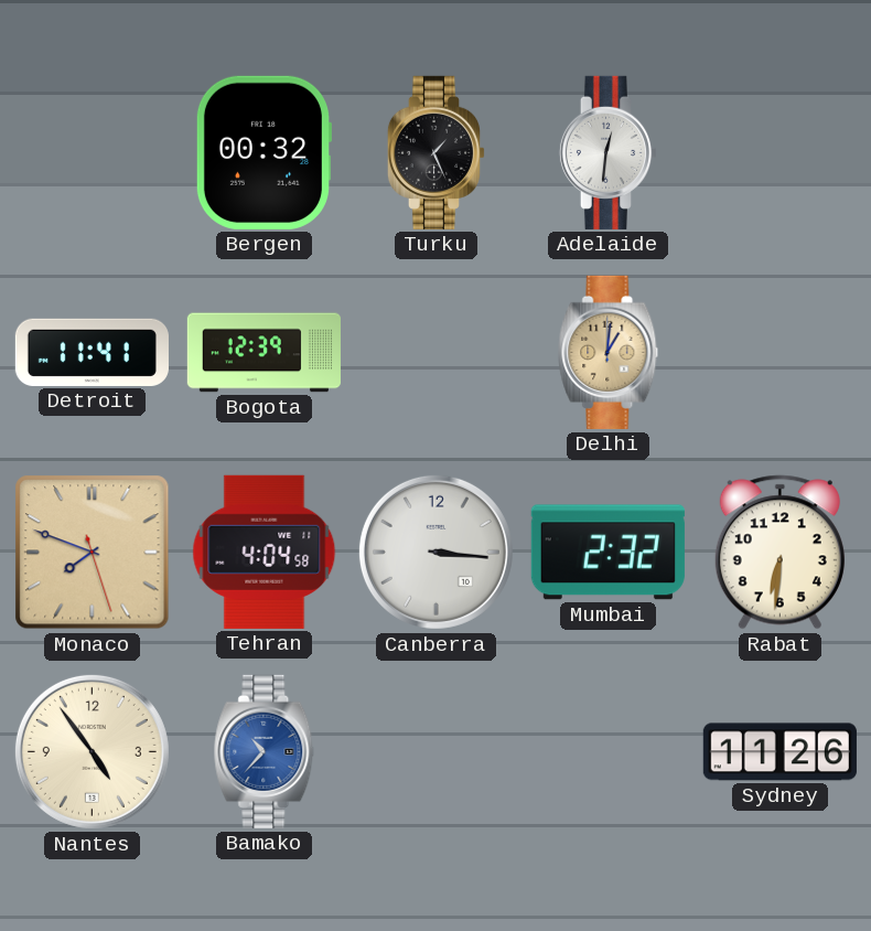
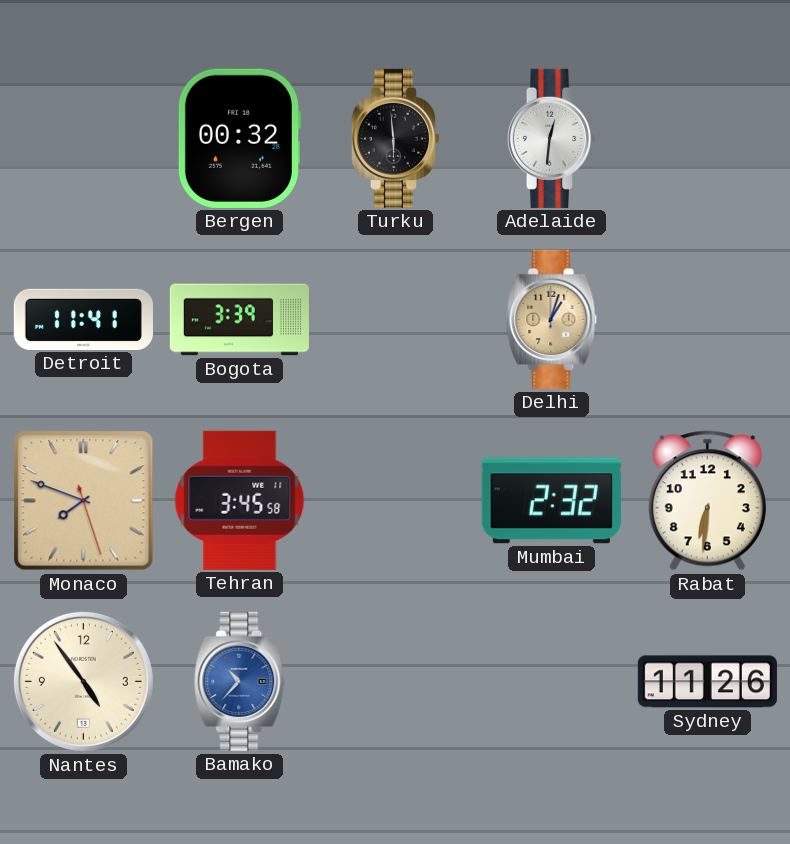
Turku: 1:26 -> 5:59
Bogota: 12:39 -> 3:39
Delhi: 1:01 -> 1:03
Tehran: 4:04 -> 3:45
Canberra: 3:16 -> none
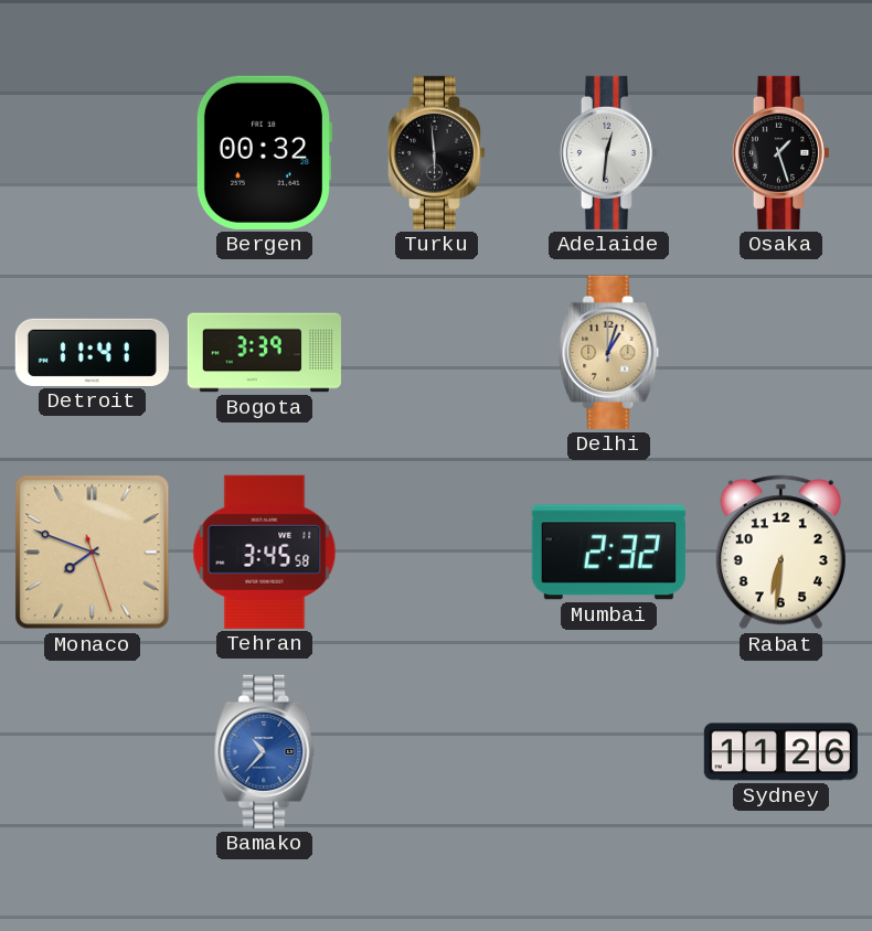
Osaka: none -> 1:27
Nantes: 4:54 -> none
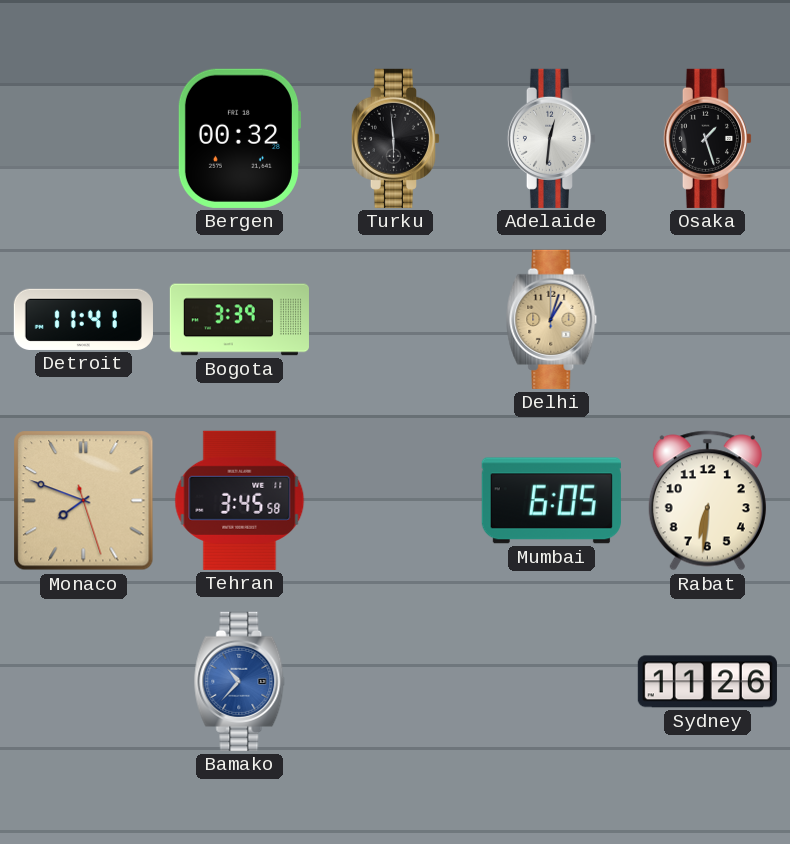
Mumbai: 2:32 -> 6:05
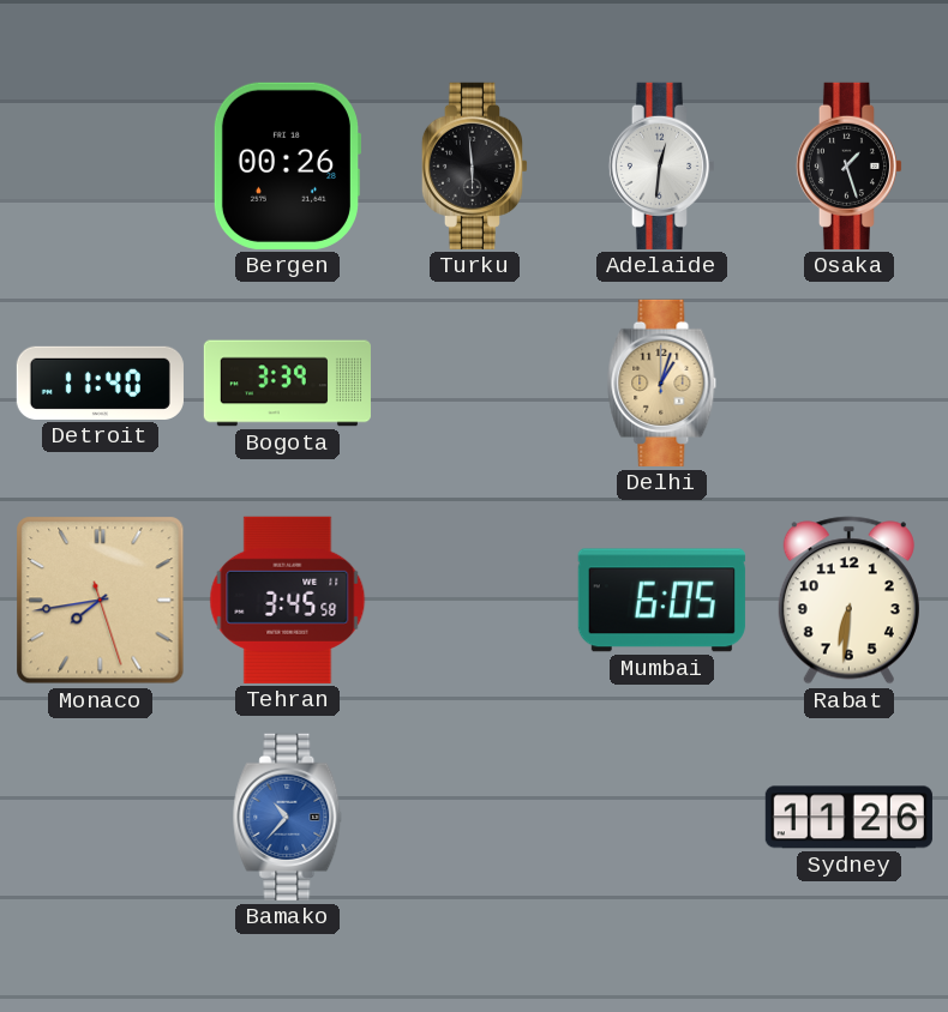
Bergen: 00:32 -> 00:26
Detroit: 11:41 -> 11:40
Monaco: 7:48 -> 7:43
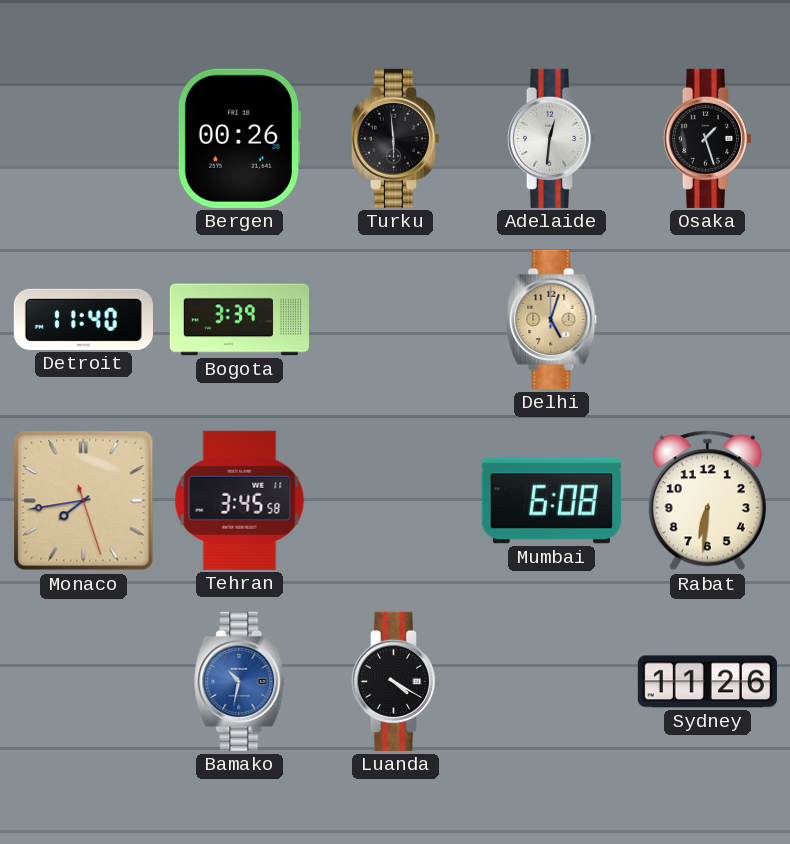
Delhi: 1:03 -> 5:03
Mumbai: 6:05 -> 6:08
Bamako: 10:37 -> 10:32
Luanda: none -> 4:20
